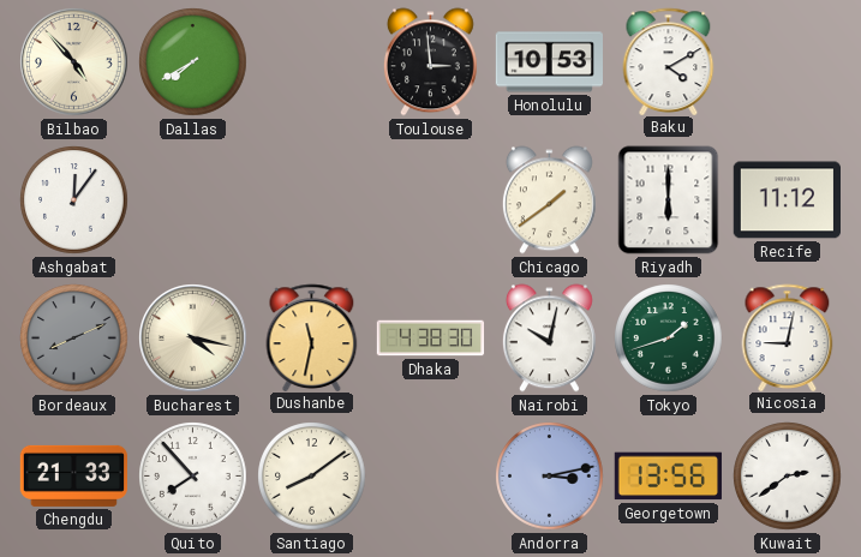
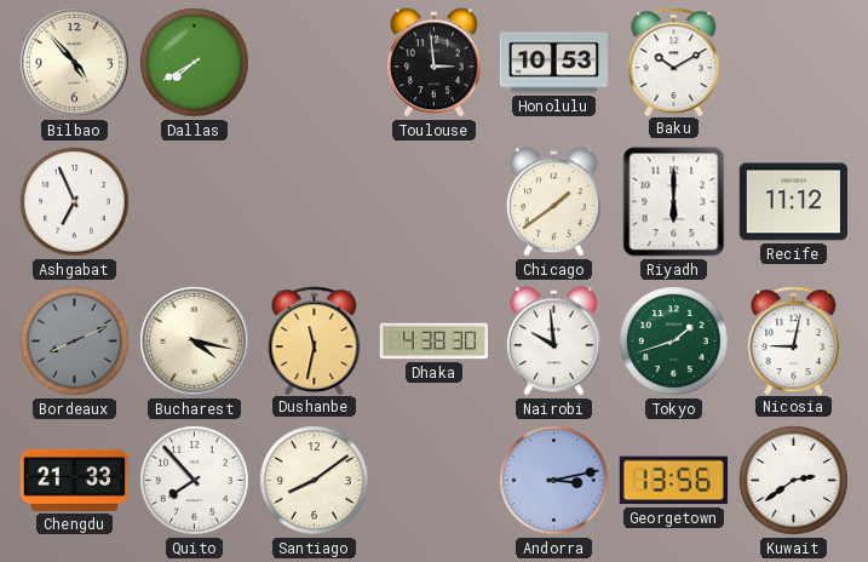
Baku: 4:10 -> 10:10
Ashgabat: 12:06 -> 6:56
Nairobi: 10:02 -> 9:59
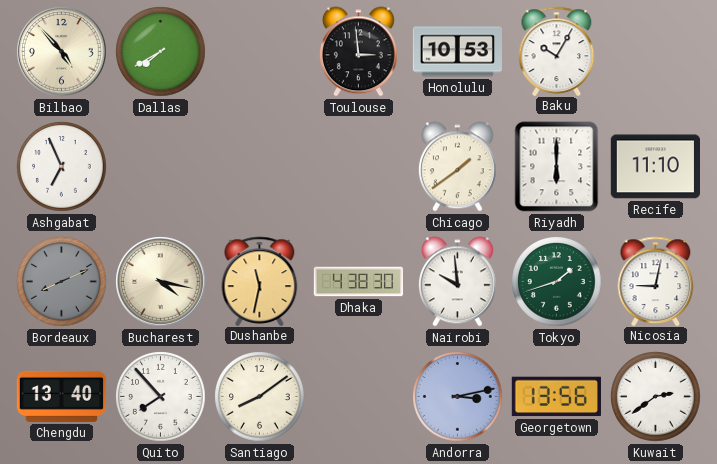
Baku: 10:10 -> 10:05
Recife: 11:12 -> 11:10
Chengdu: 21:33 -> 13:40
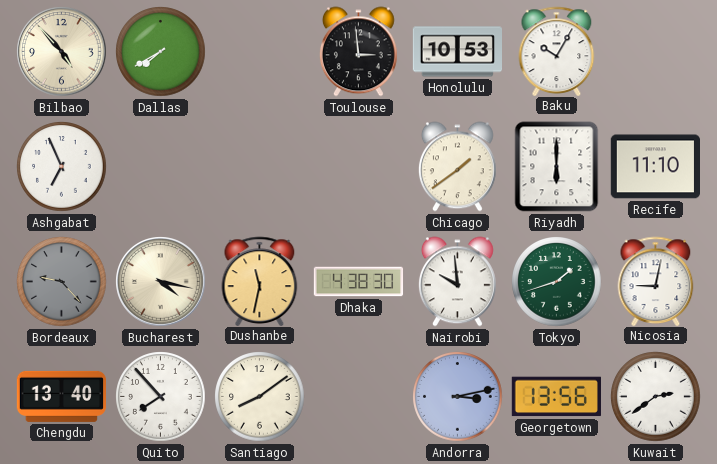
Bordeaux: 8:11 -> 9:23
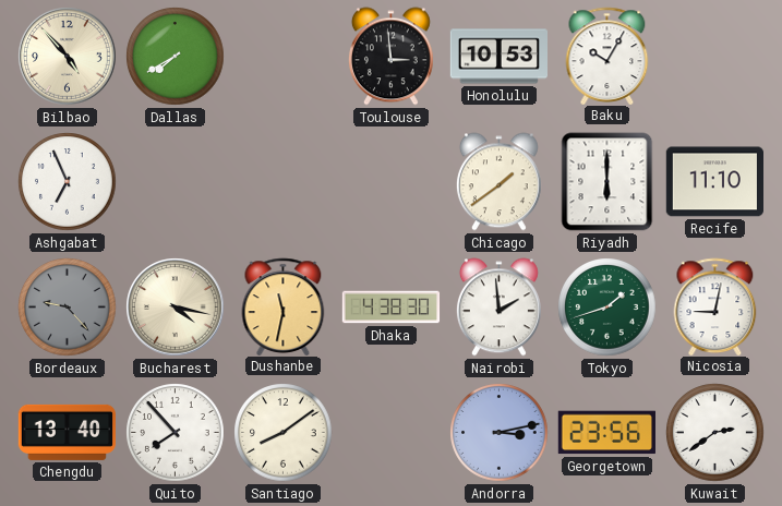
Nairobi: 9:59 -> 1:59
Georgetown: 13:56 -> 23:56
